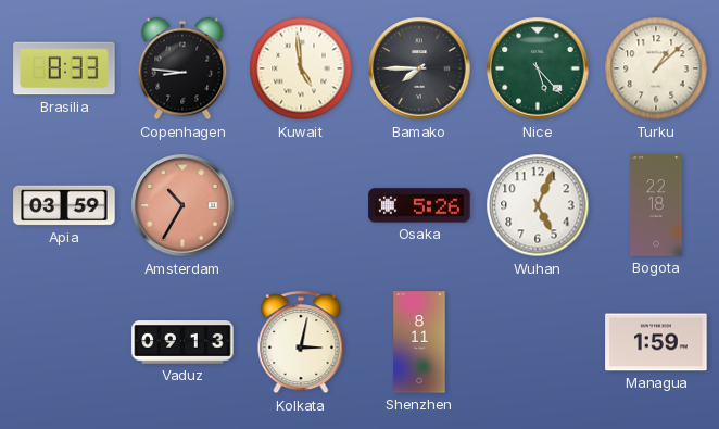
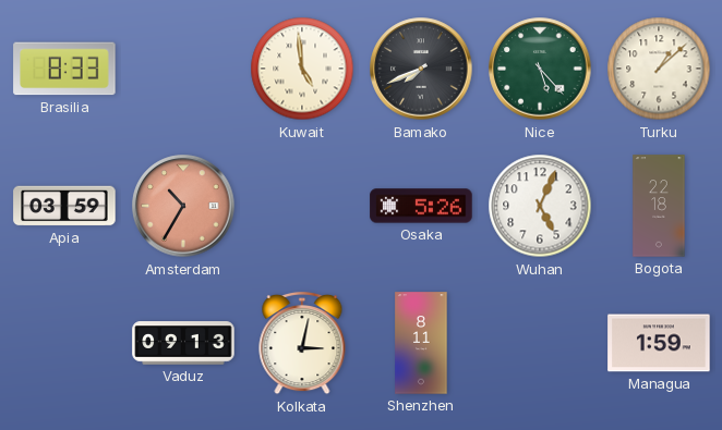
Copenhagen: 8:46 -> none
Bamako: 7:45 -> 7:41
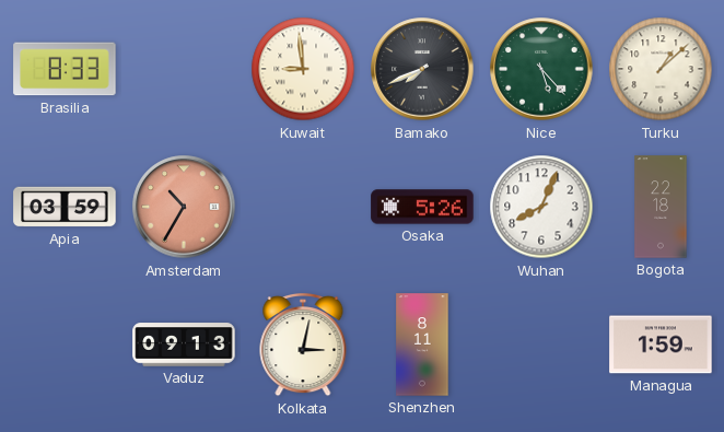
Kuwait: 4:59 -> 8:59
Wuhan: 5:04 -> 8:04
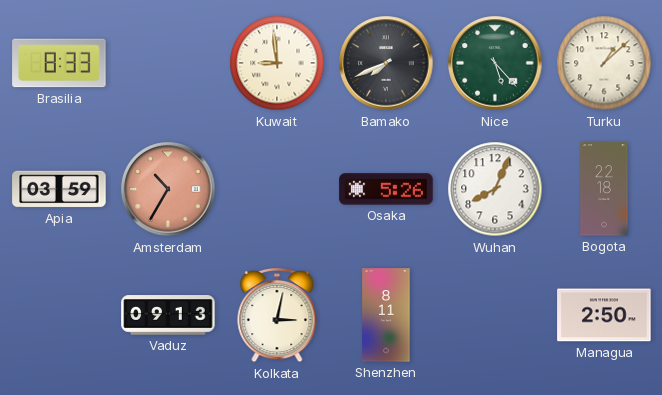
Managua: 1:59 -> 2:50
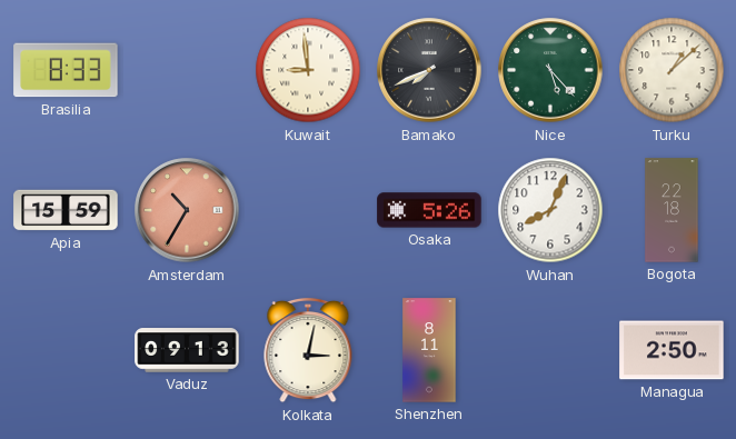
Apia: 03:59 -> 15:59
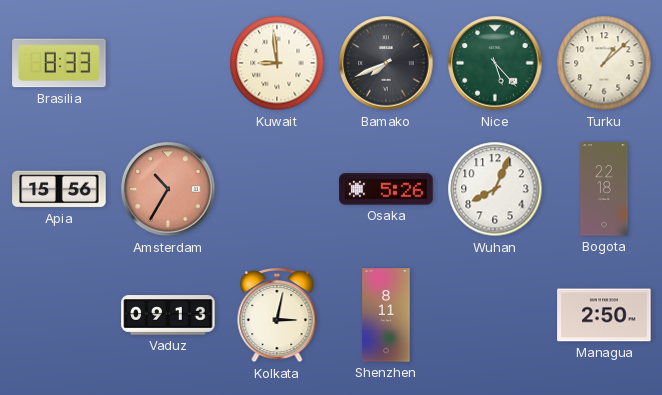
Apia: 15:59 -> 15:56
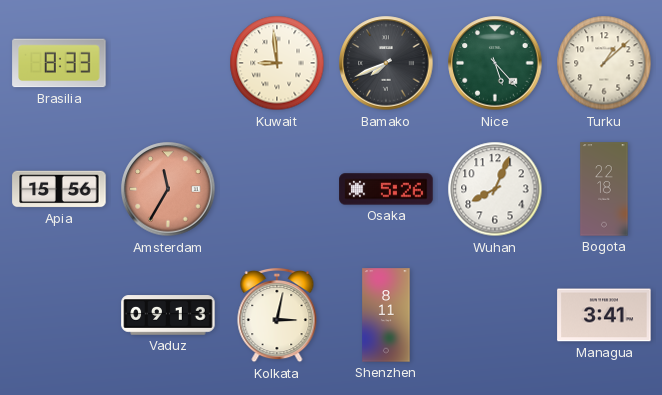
Amsterdam: 10:35 -> 11:35
Managua: 2:50 -> 3:41
